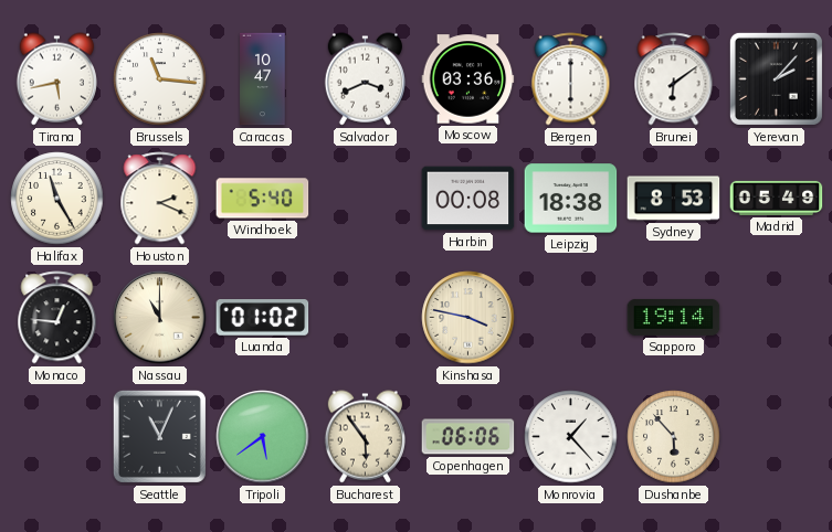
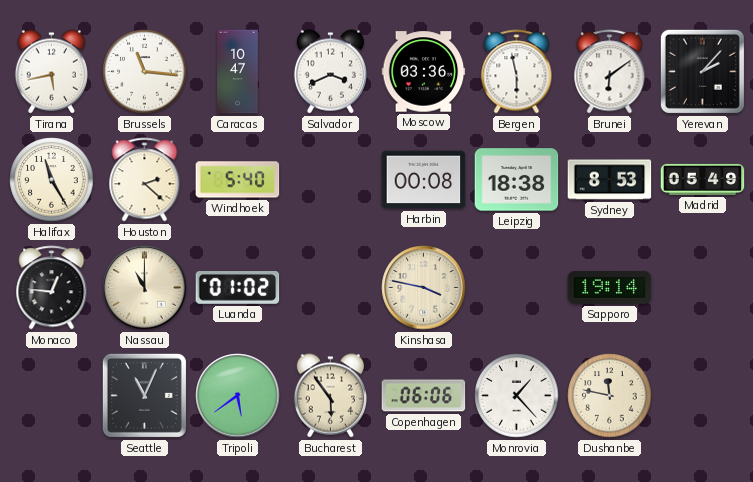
Bergen: 6:00 -> 5:58
Houston: 2:19 -> 2:22
Dushanbe: 5:53 -> 11:47
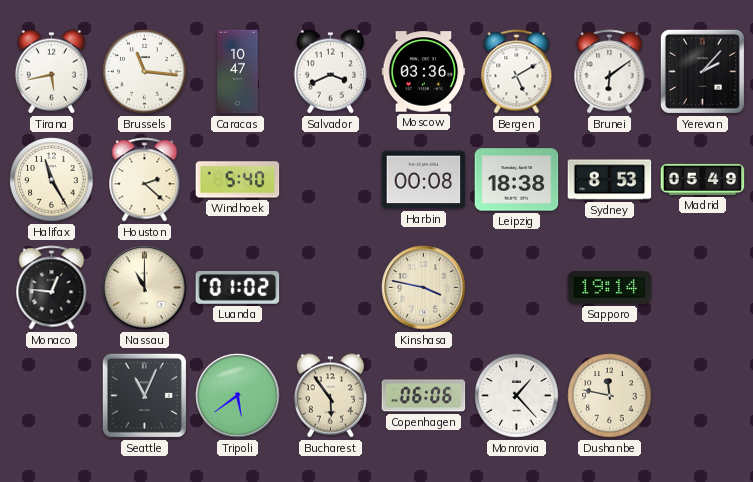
Bergen: 5:58 -> 5:10
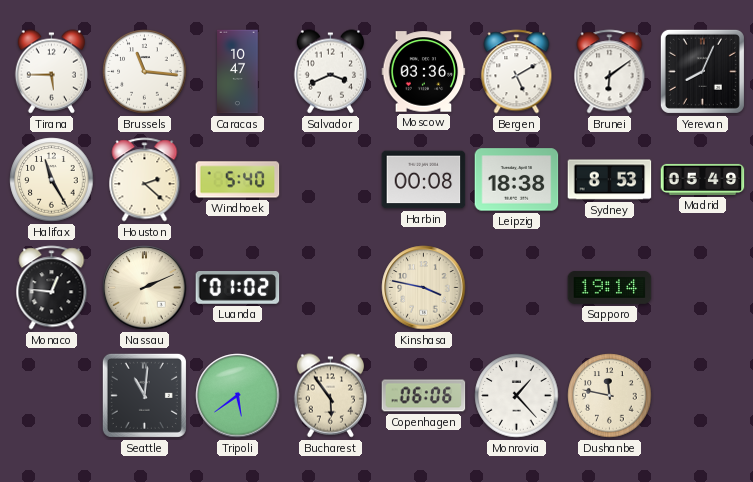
Tirana: 5:43 -> 5:45
Yerevan: 2:07 -> 8:04
Nassau: 11:00 -> 2:11
Seattle: 11:04 -> 11:01
